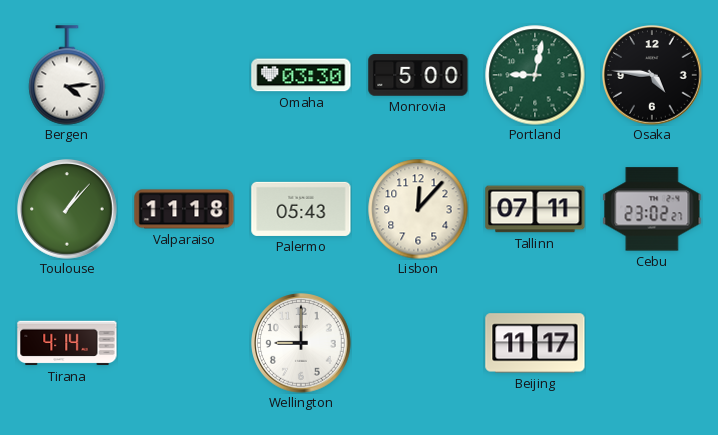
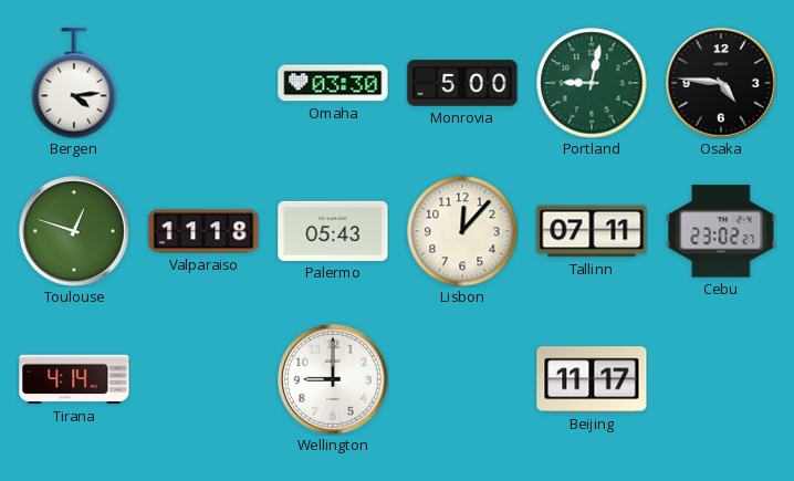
Toulouse: 1:07 -> 12:48
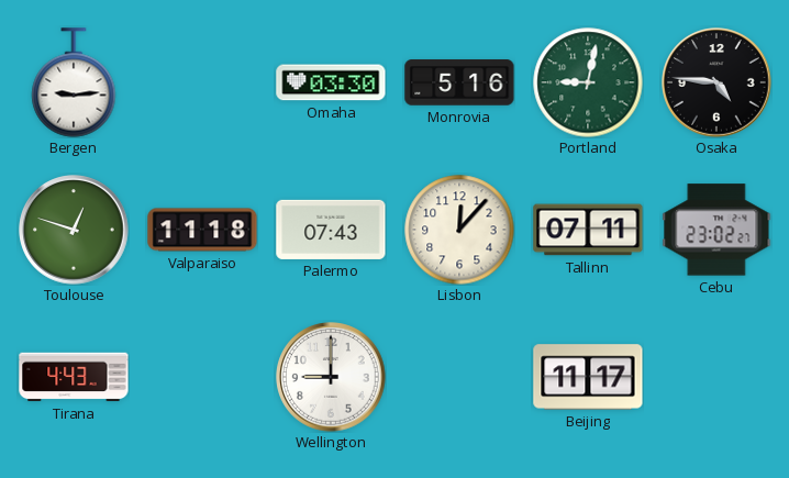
Bergen: 4:14 -> 9:14
Monrovia: 5:00 -> 5:16
Palermo: 05:43 -> 07:43
Tirana: 4:14 -> 4:43
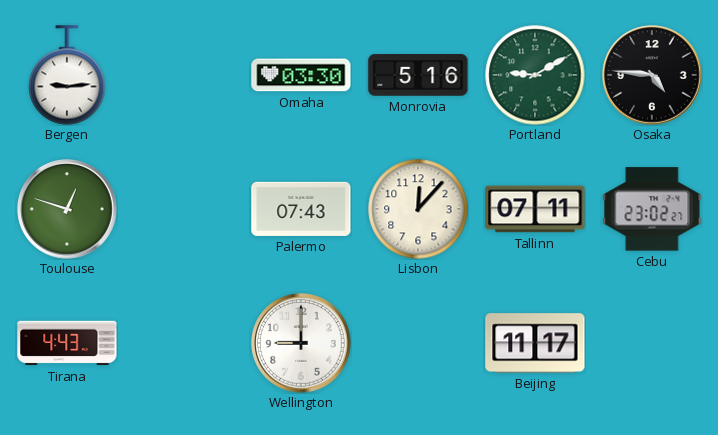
Portland: 9:02 -> 9:10
Valparaiso: 11:18 -> none
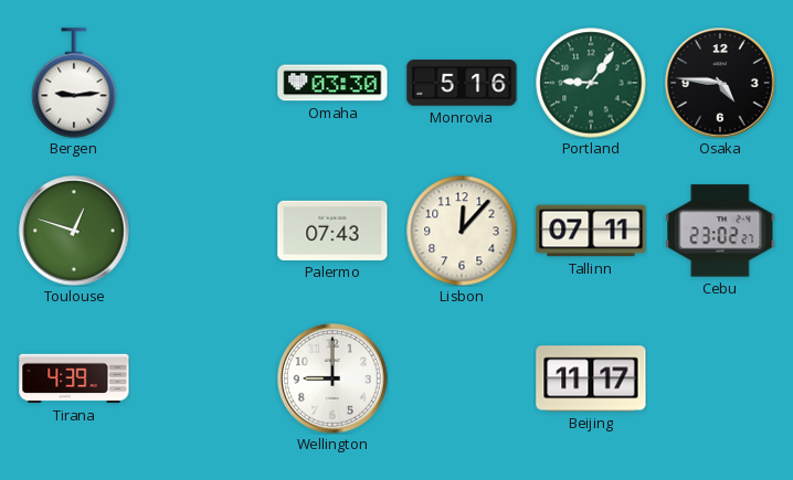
Portland: 9:10 -> 9:06
Tirana: 4:43 -> 4:39
